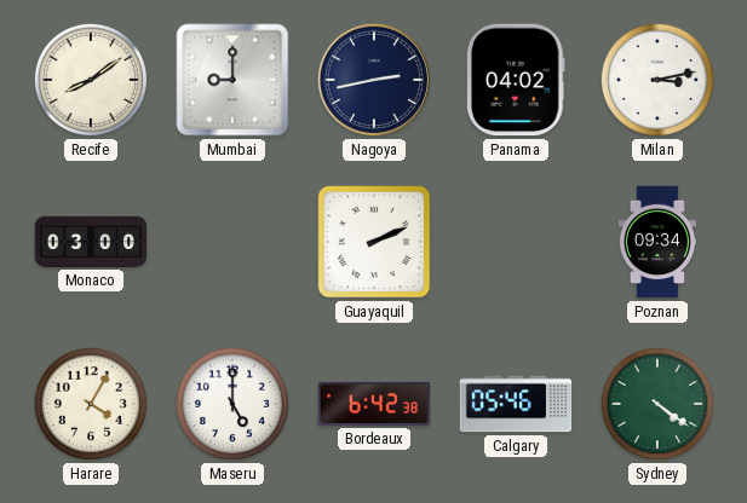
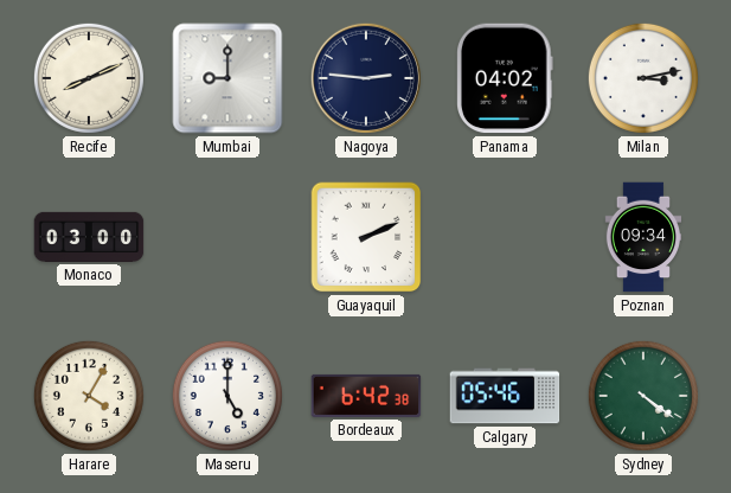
Recife: 8:09 -> 8:11
Nagoya: 2:43 -> 2:46
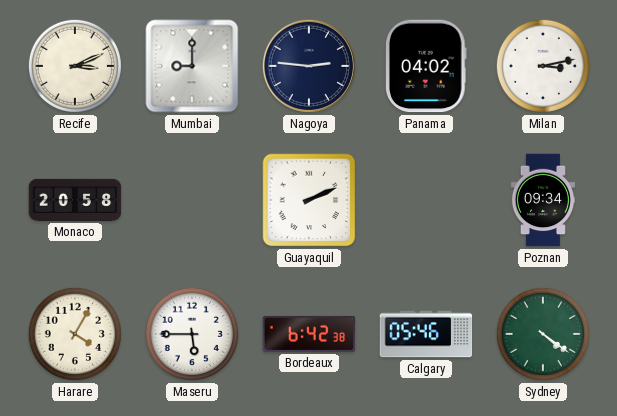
Recife: 8:11 -> 3:11
Monaco: 03:00 -> 20:58
Maseru: 5:00 -> 5:45
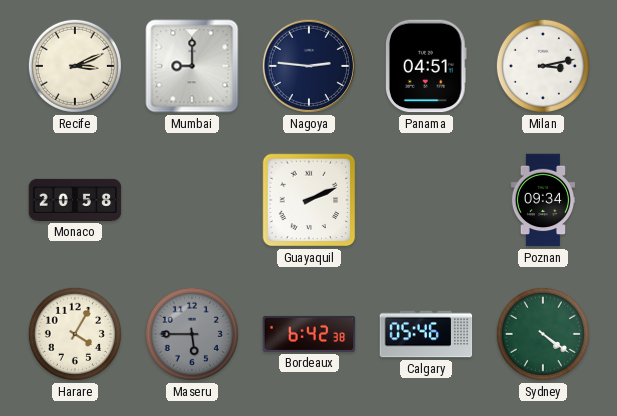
Panama: 04:02 -> 04:51
Maseru dial: white -> grey
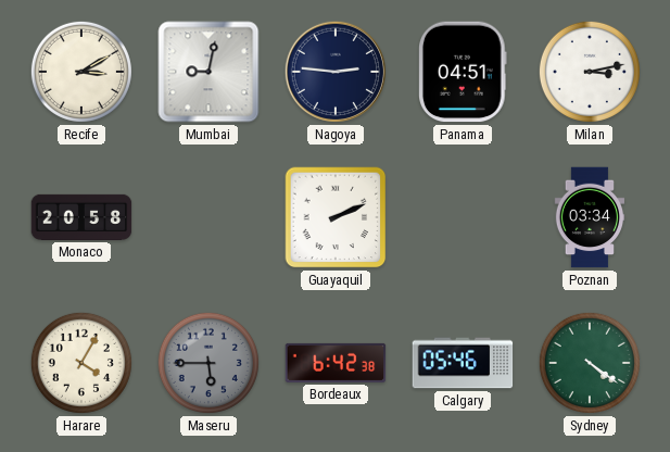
Recife: 3:11 -> 3:10
Mumbai: 9:00 -> 9:02
Poznan: 09:34 -> 03:34
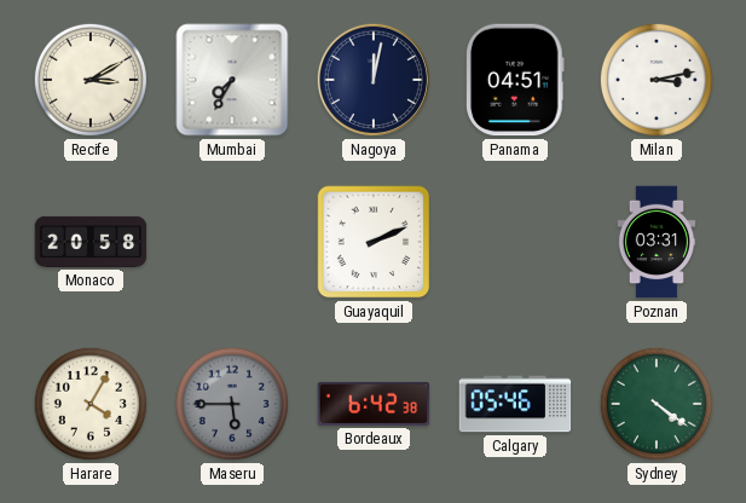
Mumbai: 9:02 -> 7:35
Nagoya: 2:46 -> 12:02
Poznan: 03:34 -> 03:31
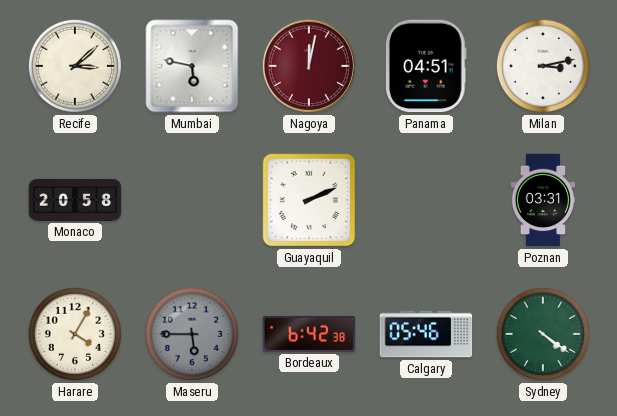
Recife: 3:10 -> 3:08
Mumbai: 7:35 -> 5:47
Nagoya dial: navy -> burgundy
